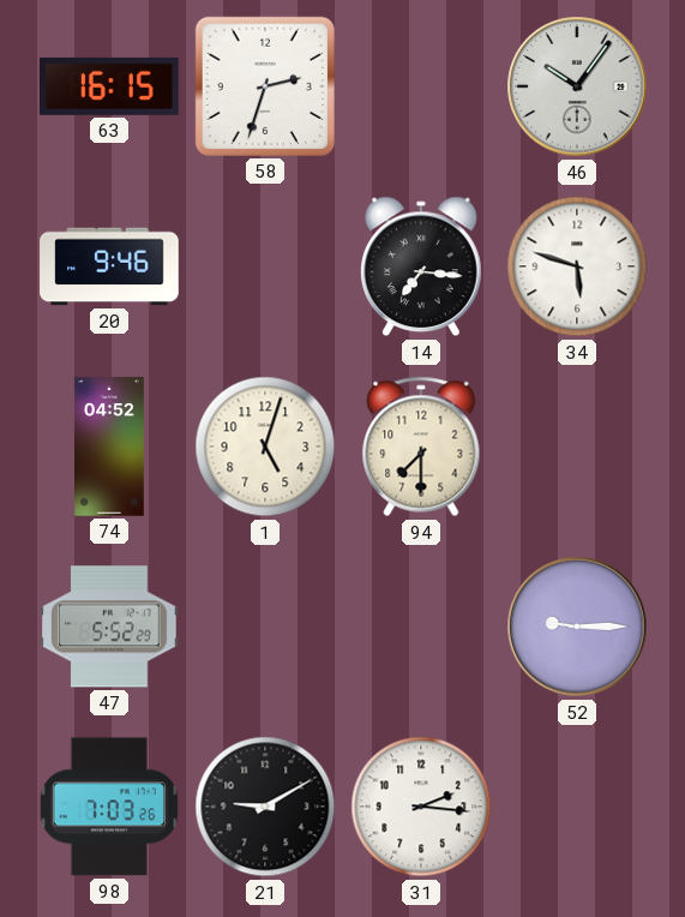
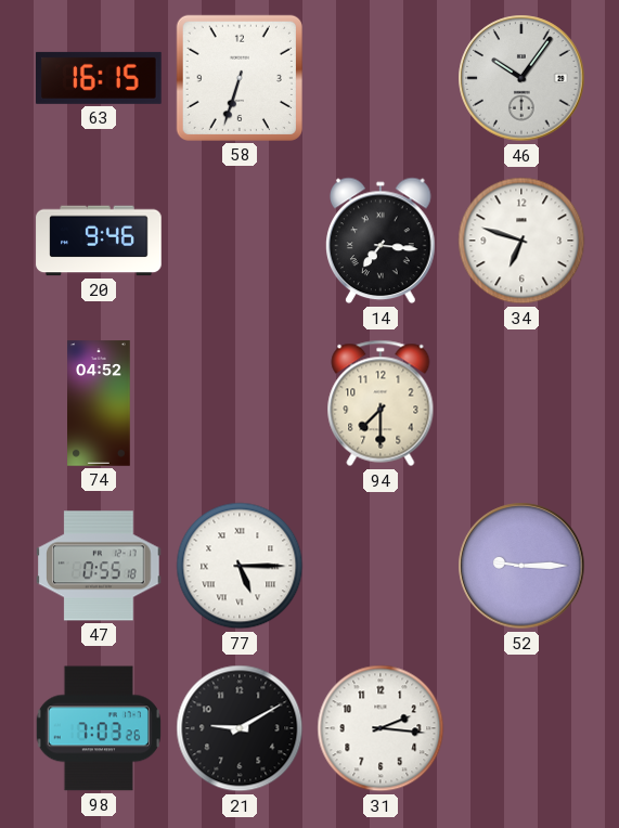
58: 2:33 -> 6:33
34: 5:48 -> 6:48
1: 5:03 -> none
47: 5:52 -> 0:55
77: none -> 5:15
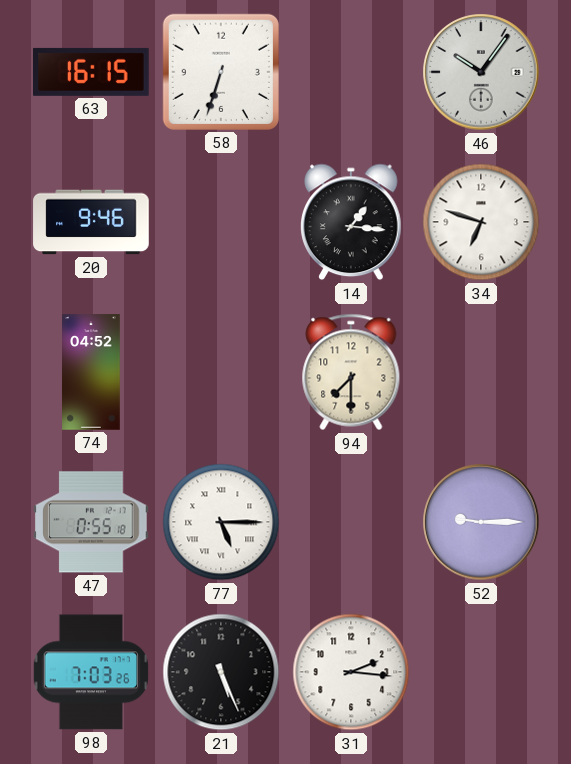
14: 7:16 -> 1:16
21: 9:10 -> 5:26
